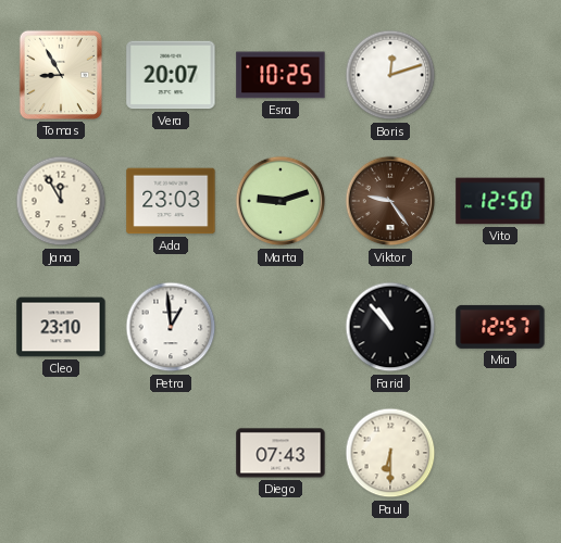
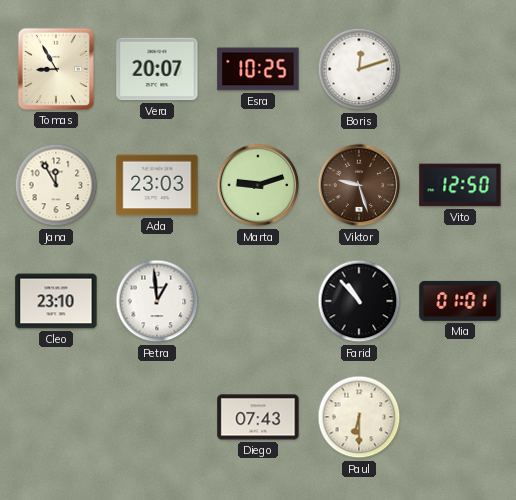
Viktor: 9:24 -> 9:27
Mia: 12:57 -> 01:01
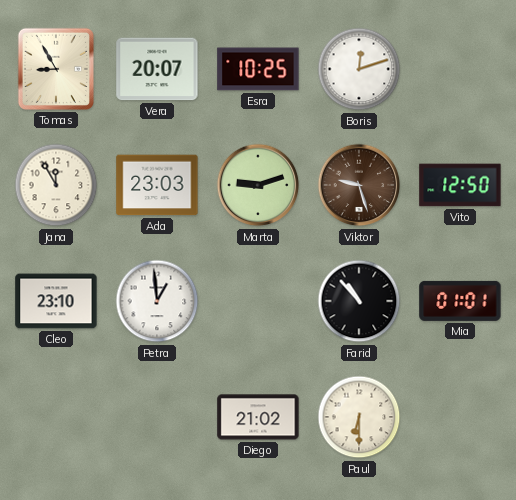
Diego: 07:43 -> 21:02
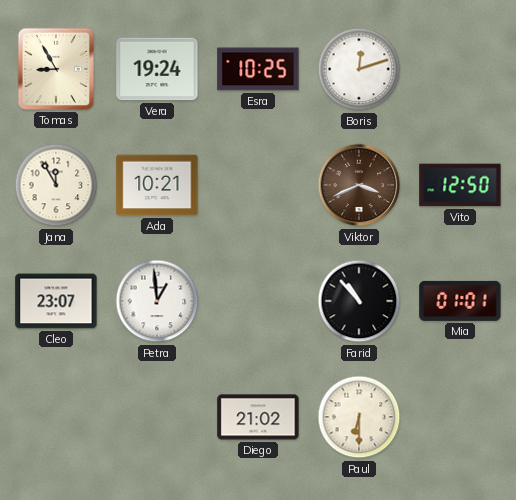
Vera: 20:07 -> 19:24
Ada: 23:03 -> 10:21
Marta: 9:12 -> none
Viktor: 9:27 -> 3:41
Cleo: 23:10 -> 23:07
